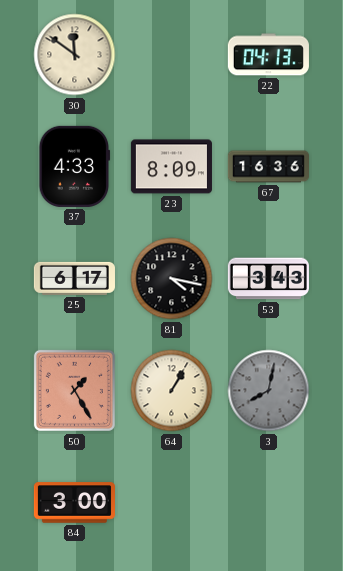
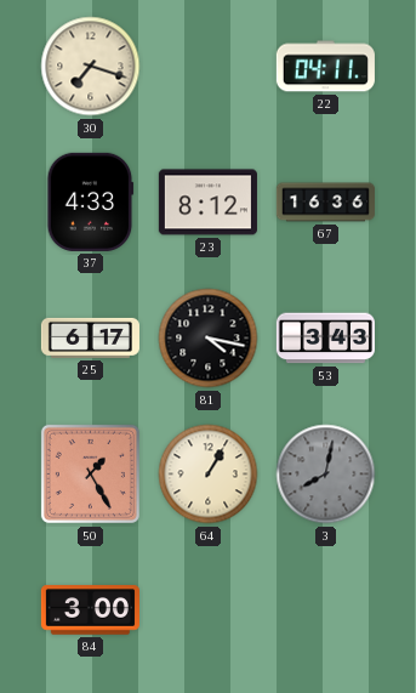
30: 11:51 -> 7:18
22: 04:13 -> 04:11
23: 8:09 -> 8:12
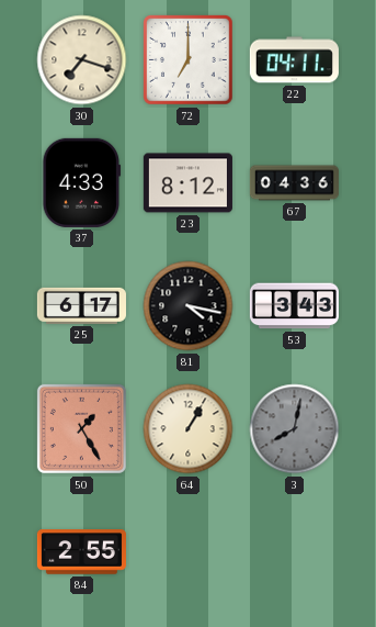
72: none -> 7:00
67: 16:36 -> 04:36
84: 3:00 -> 2:55
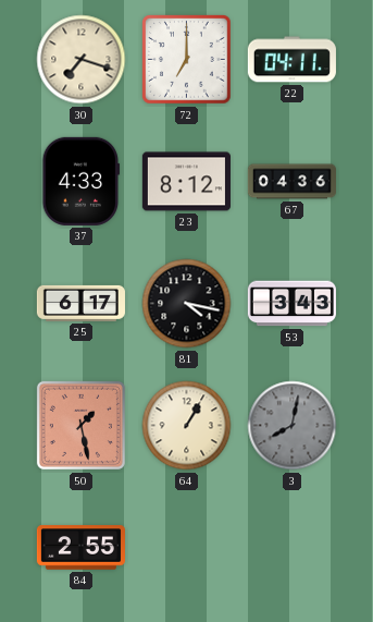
50: 1:25 -> 1:28
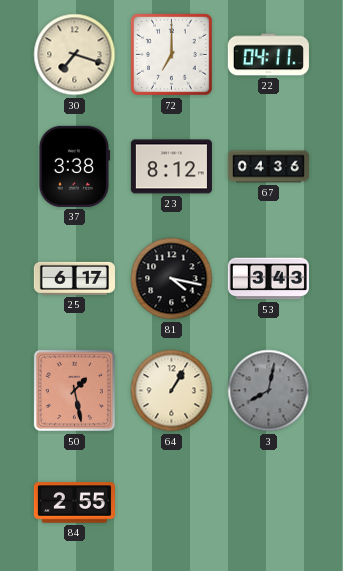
37: 4:33 -> 3:38
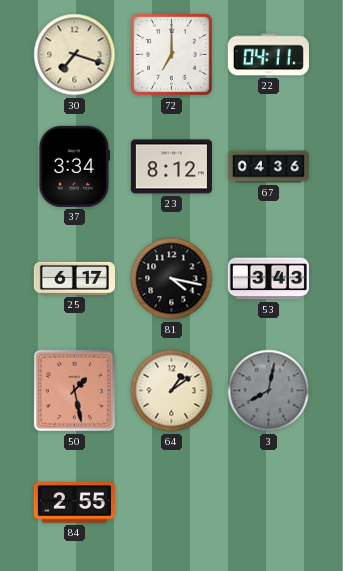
37: 3:38 -> 3:34
64: 1:05 -> 1:09
